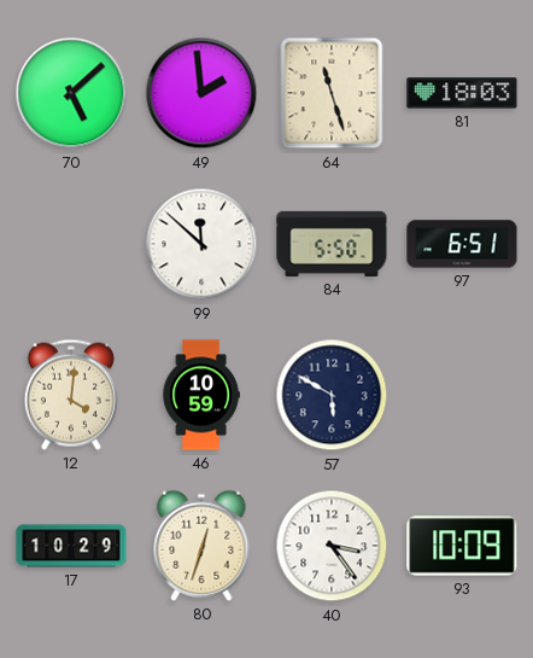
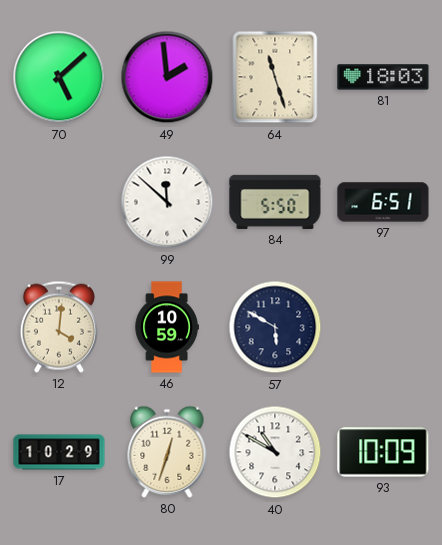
40: 3:24 -> 10:50
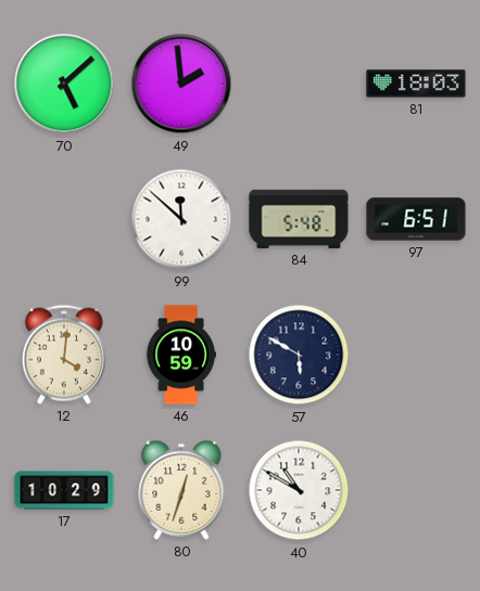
64: 11:27 -> none
84: 5:50 -> 5:48
93: 10:09 -> none
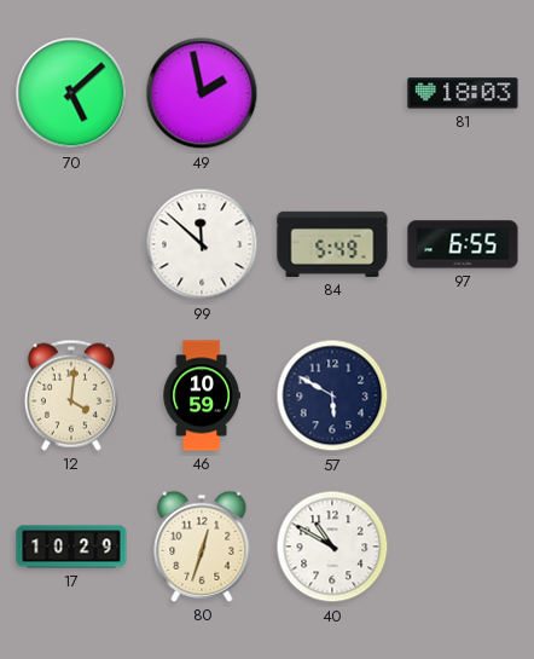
49: 1:59 -> 1:58
84: 5:48 -> 5:49
97: 6:51 -> 6:55
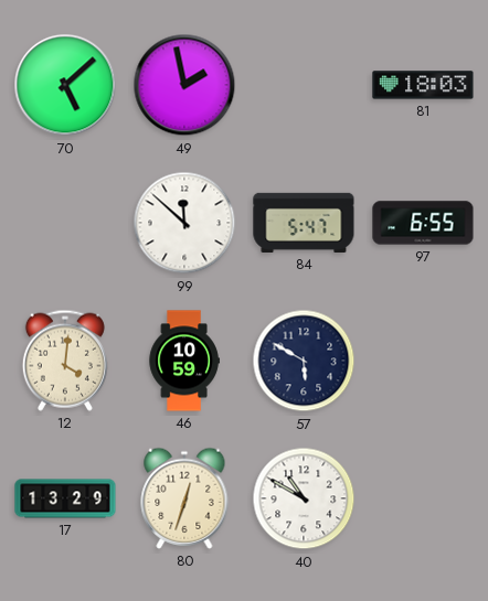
84: 5:49 -> 5:47
17: 10:29 -> 13:29
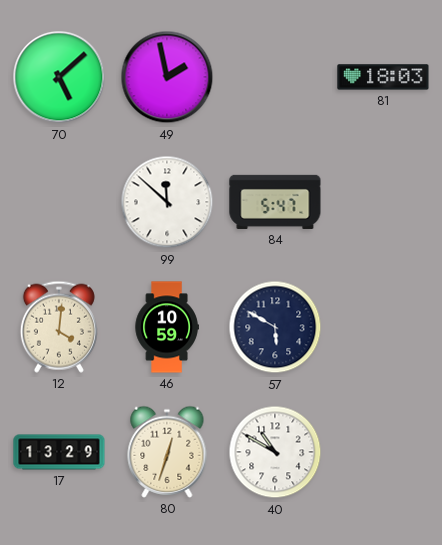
97: 6:55 -> none
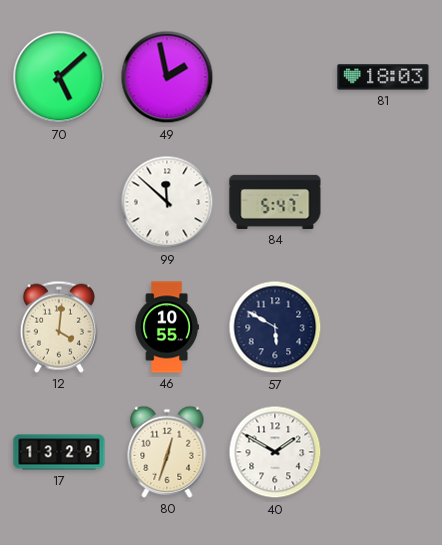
46: 10:59 -> 10:55
40: 10:50 -> 1:50
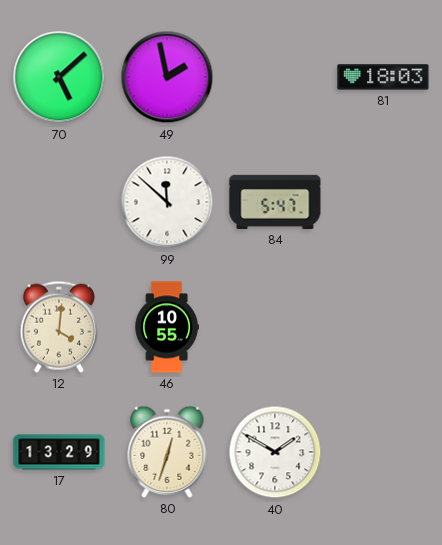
57: 5:50 -> none
